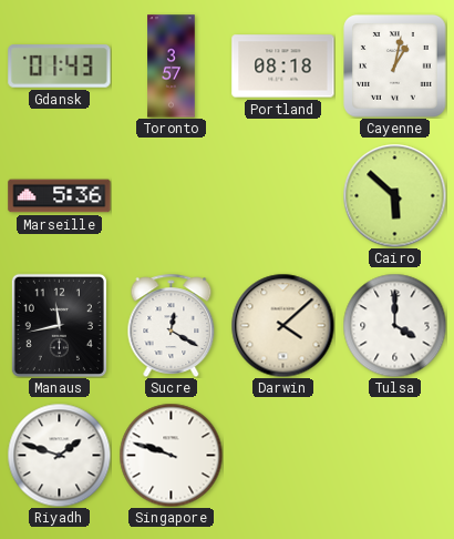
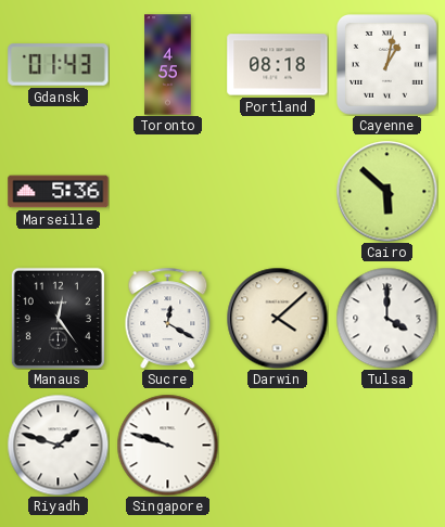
Toronto: 3:57 -> 4:55
Manaus: 11:43 -> 12:24
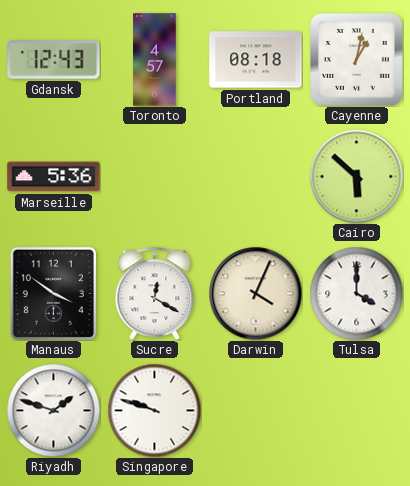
Gdansk: 01:43 -> 12:43
Toronto: 4:55 -> 4:57
Manaus: 12:24 -> 3:51
Darwin: 4:08 -> 4:04
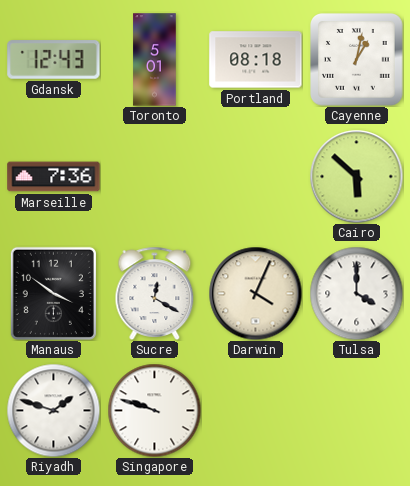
Toronto: 4:57 -> 5:01
Marseille: 5:36 -> 7:36
